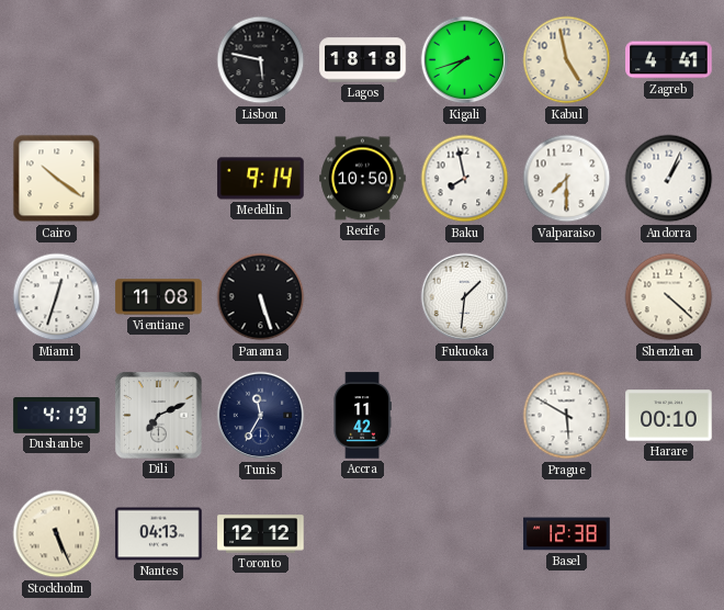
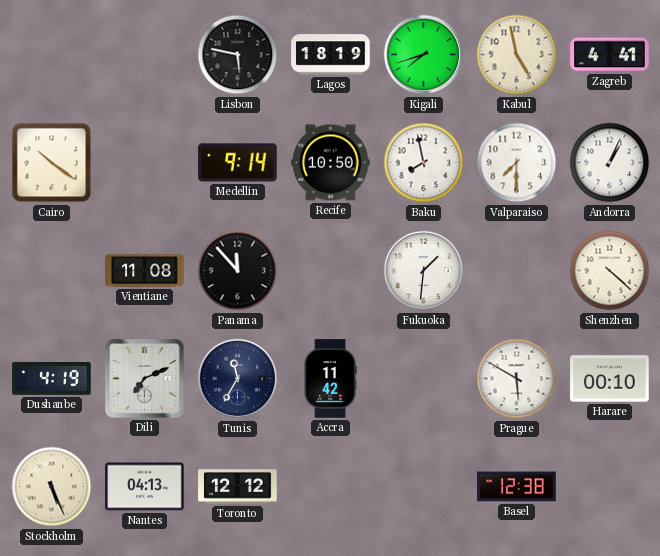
Lagos: 18:18 -> 18:19
Miami: 12:33 -> none
Panama: 5:27 -> 11:53
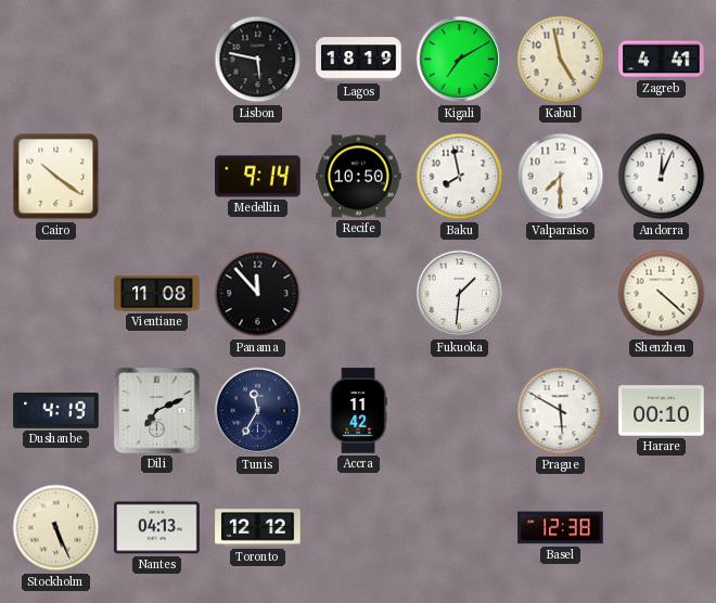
Kigali: 7:42 -> 7:10
Andorra: 1:04 -> 12:04
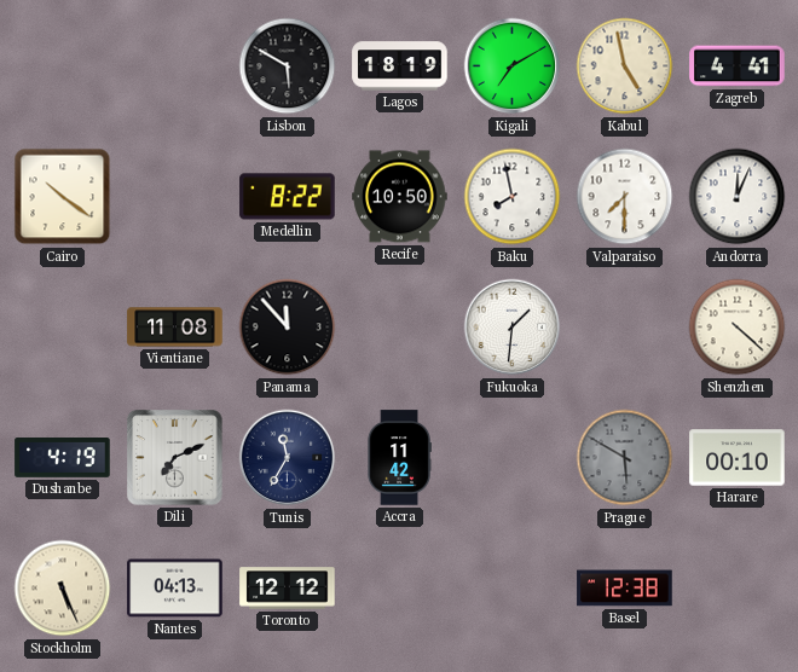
Lisbon: 5:47 -> 5:50
Medellin: 9:14 -> 8:22
Prague dial: white -> grey
